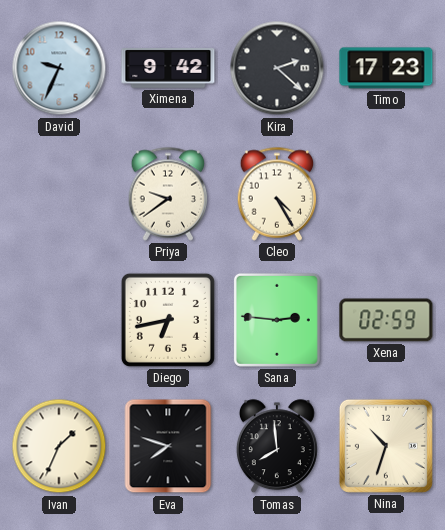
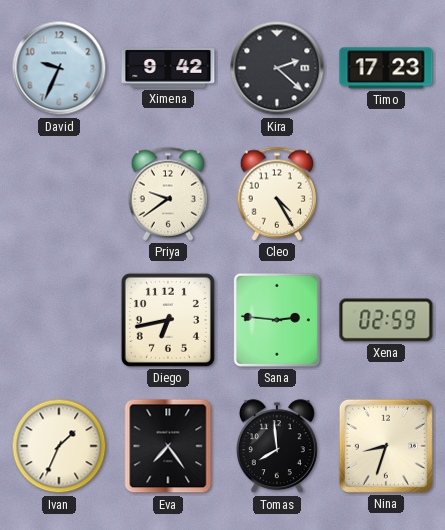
Eva: 7:48 -> 7:24
Nina: 10:33 -> 8:33
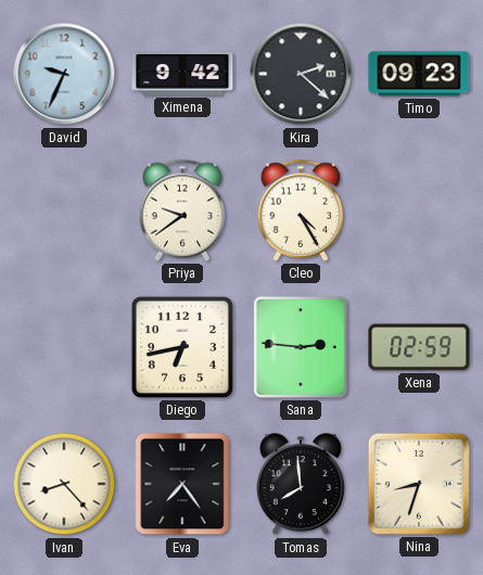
Timo: 17:23 -> 09:23
Ivan: 1:34 -> 8:23
